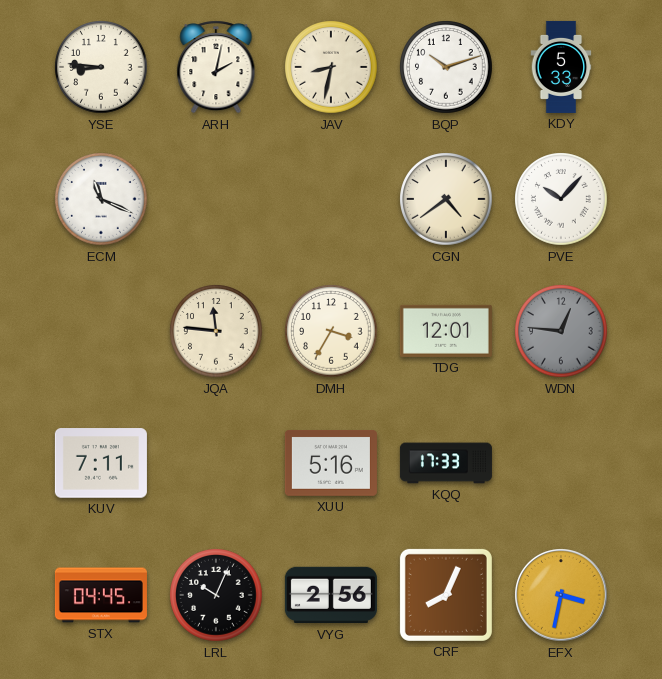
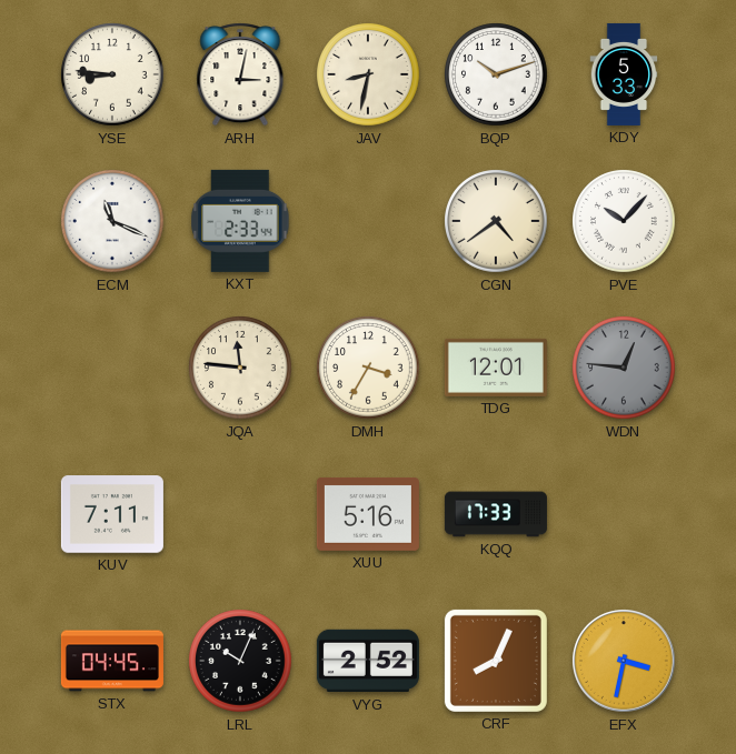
ARH: 2:02 -> 3:02
KXT: none -> 2:33
VYG: 2:56 -> 2:52
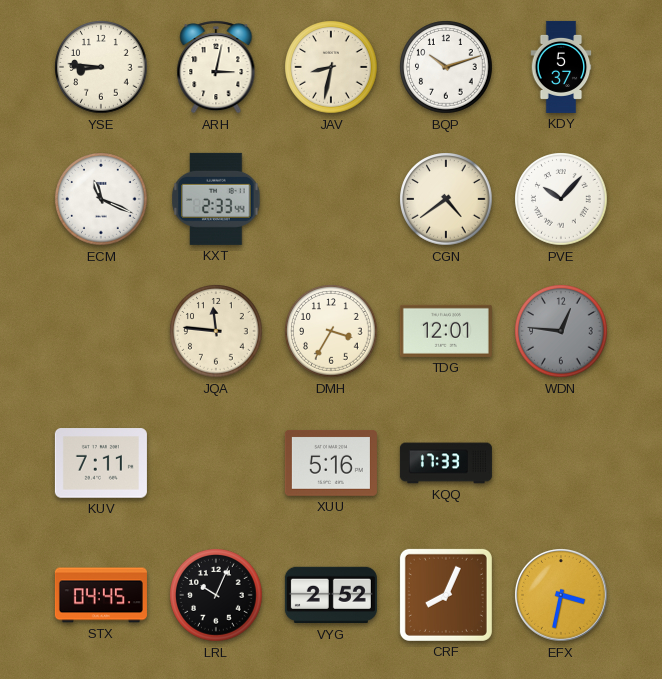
KDY: 5:33 -> 5:37
